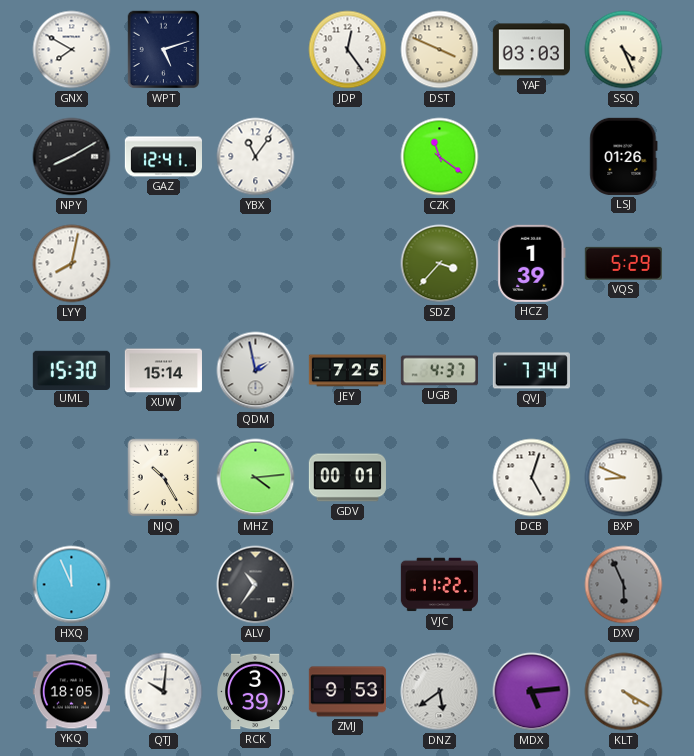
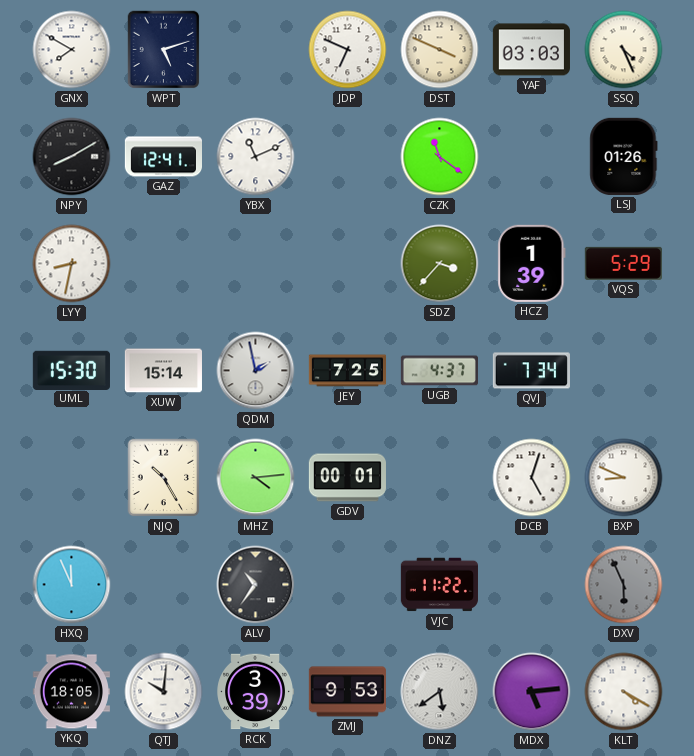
JDP: 12:24 -> 6:49
YBX: 11:06 -> 11:11
LYY: 8:02 -> 8:32
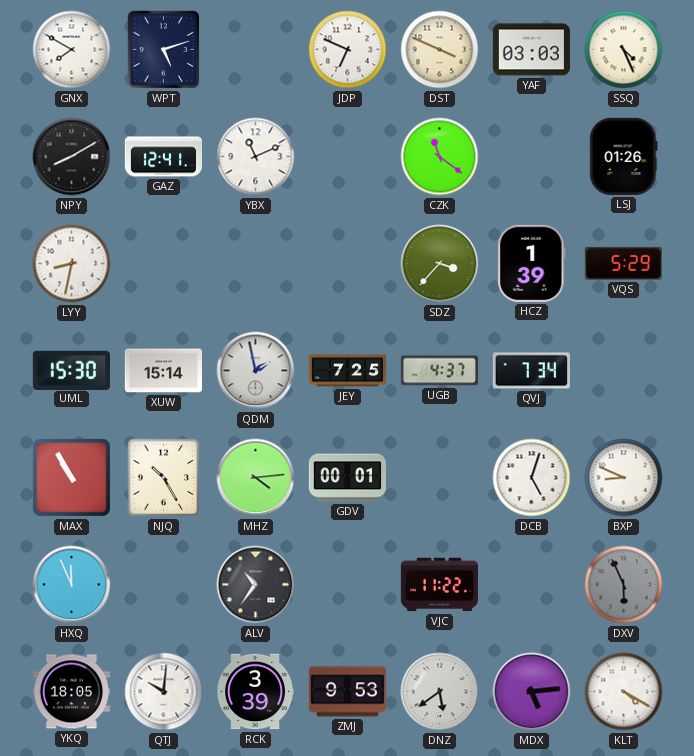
MAX: none -> 10:55
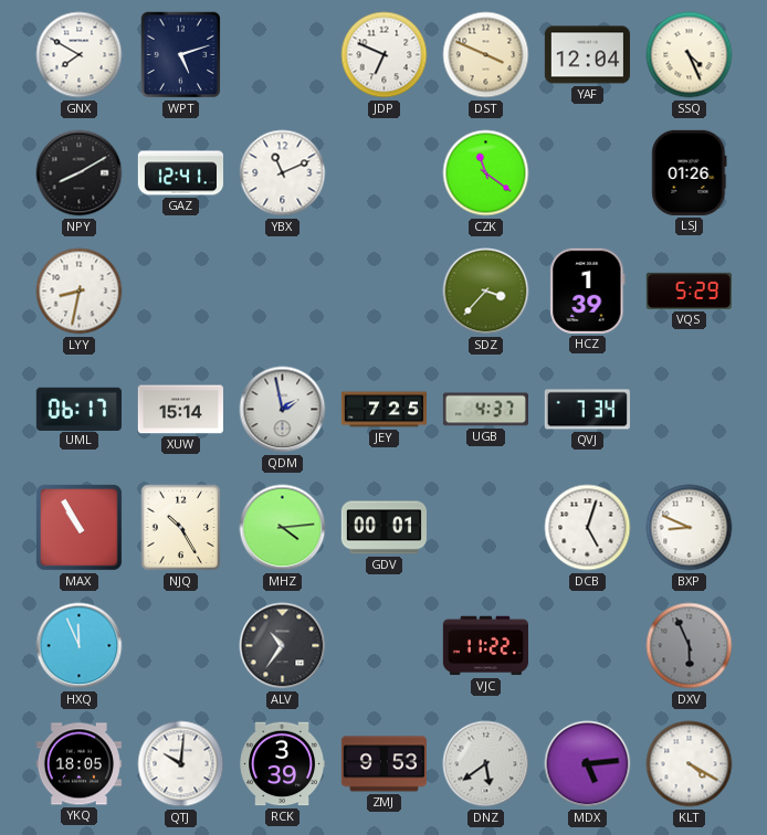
YAF: 03:03 -> 12:04
UML: 15:30 -> 06:17
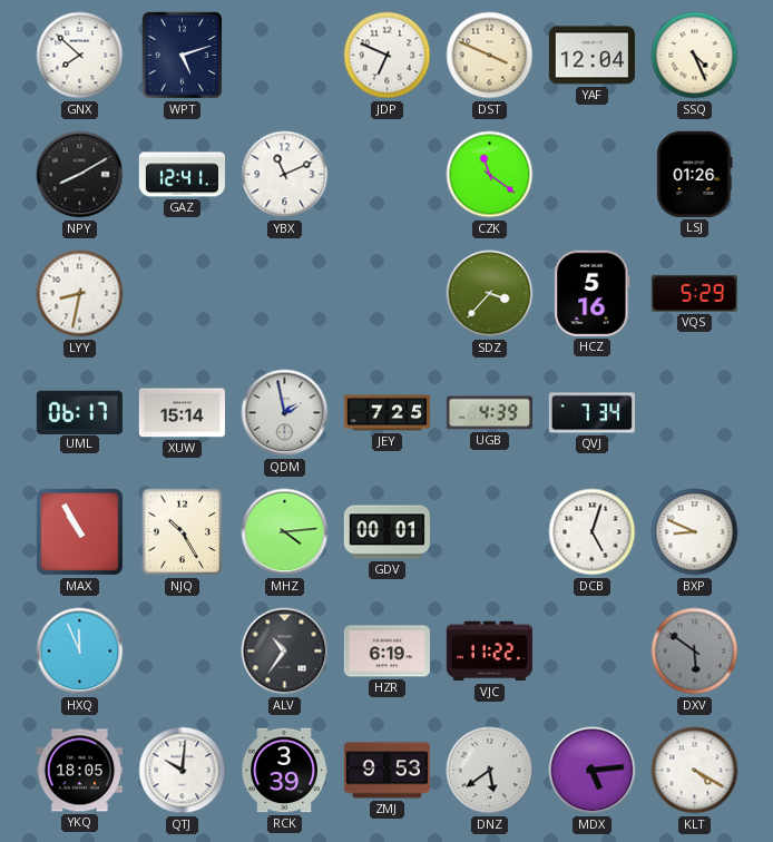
GNX: 7:50 -> 7:52
HCZ: 1:39 -> 5:16
UGB: 4:37 -> 4:39
HZR: none -> 6:19
DXV: 5:56 -> 5:51
